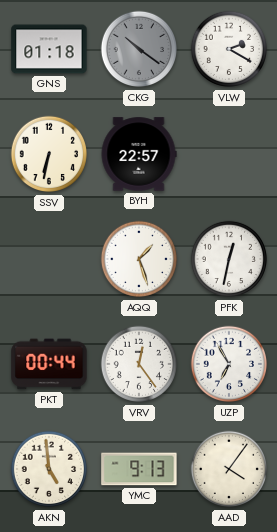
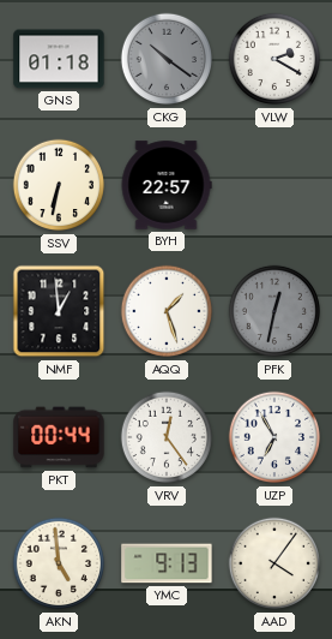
NMF: none -> 12:59
PFK dial: white -> grey
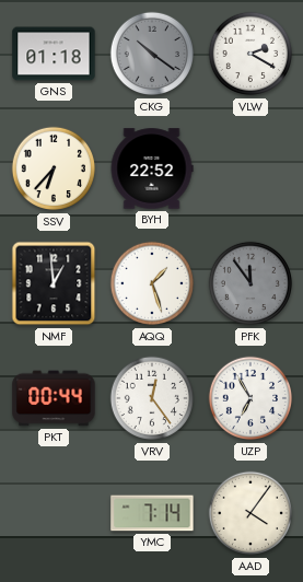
SSV: 6:32 -> 6:37
BYH: 22:57 -> 22:52
PFK: 12:32 -> 11:54
AKN: 4:59 -> none
YMC: 9:13 -> 7:14
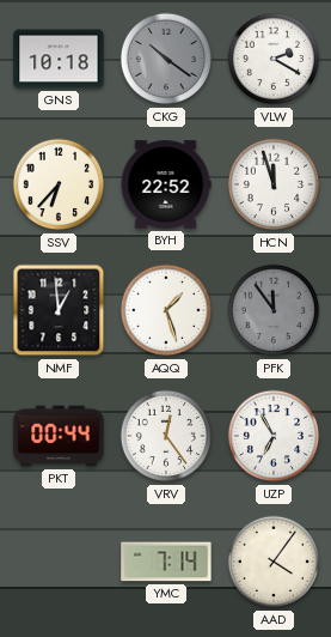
GNS: 01:18 -> 10:18
HCN: none -> 11:57
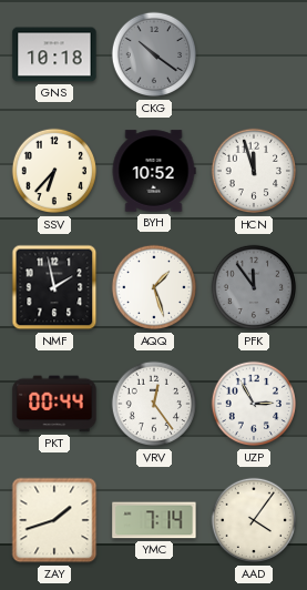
VLW: 2:20 -> none
BYH: 22:52 -> 10:52
NMF: 12:59 -> 1:58
UZP: 6:55 -> 2:55
ZAY: none -> 1:42
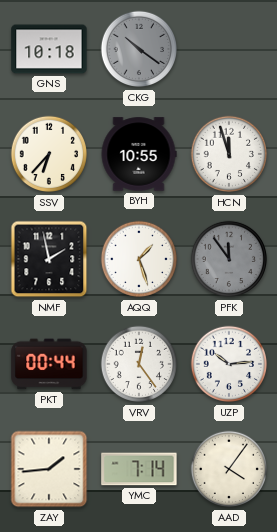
BYH: 10:52 -> 10:55
UZP: 2:55 -> 10:14
ZAY: 1:42 -> 1:44
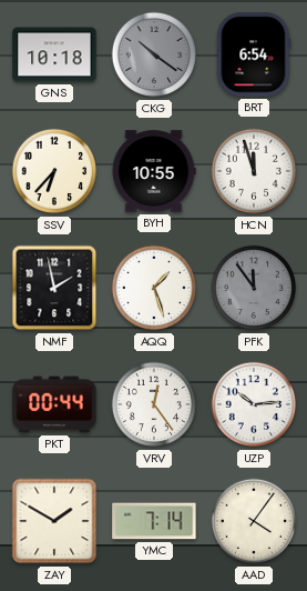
BRT: none -> 6:54
ZAY: 1:44 -> 1:50
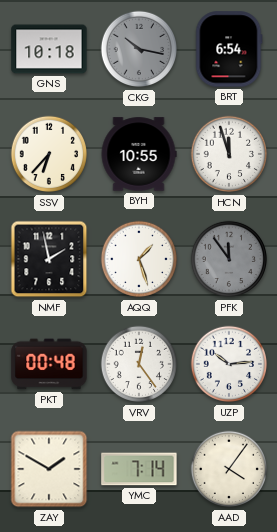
CKG: 10:21 -> 10:17
PKT: 00:44 -> 00:48
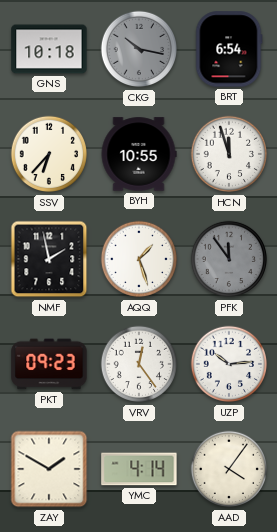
PKT: 00:48 -> 09:23
YMC: 7:14 -> 4:14
